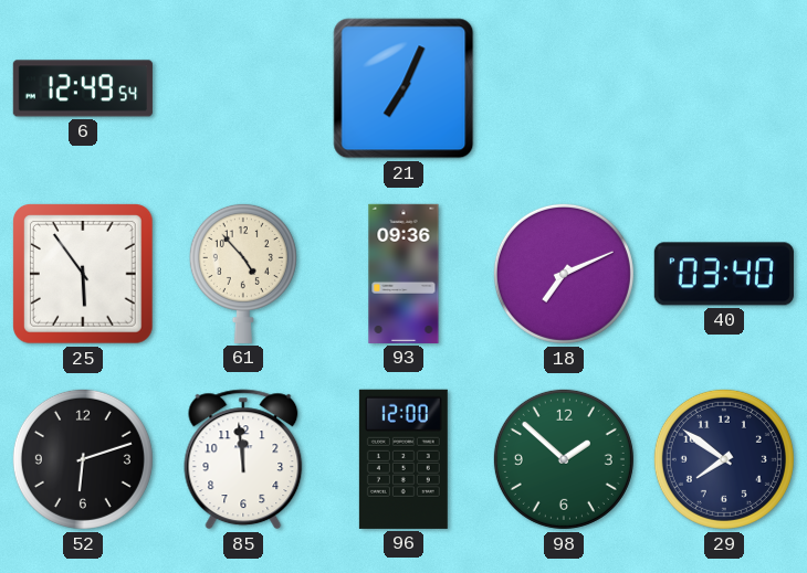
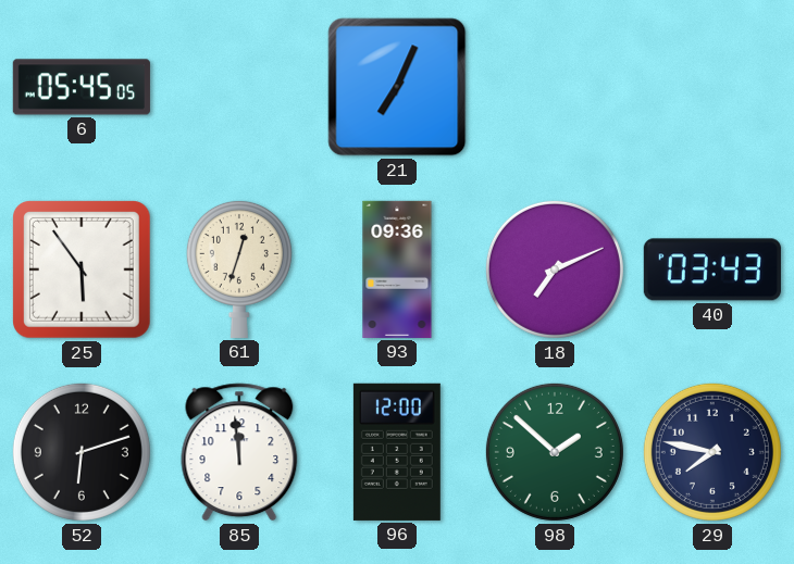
6: 12:49 -> 05:45
61: 4:53 -> 12:33
40: 03:40 -> 03:43
29: 7:51 -> 7:47
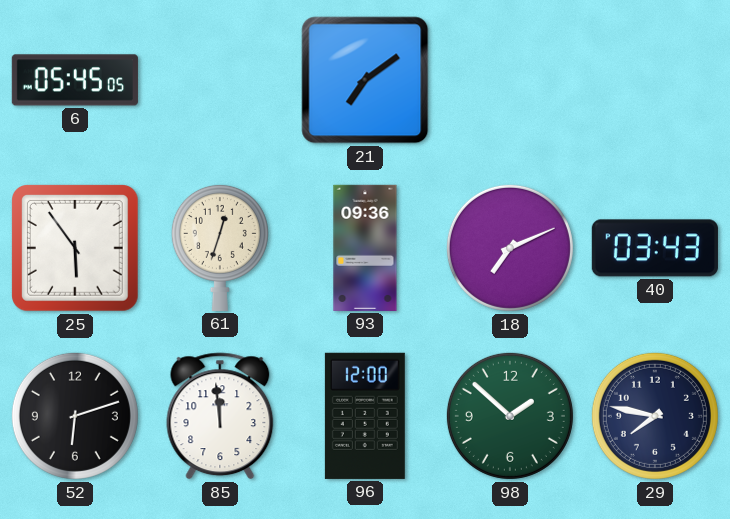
21: 7:04 -> 7:09
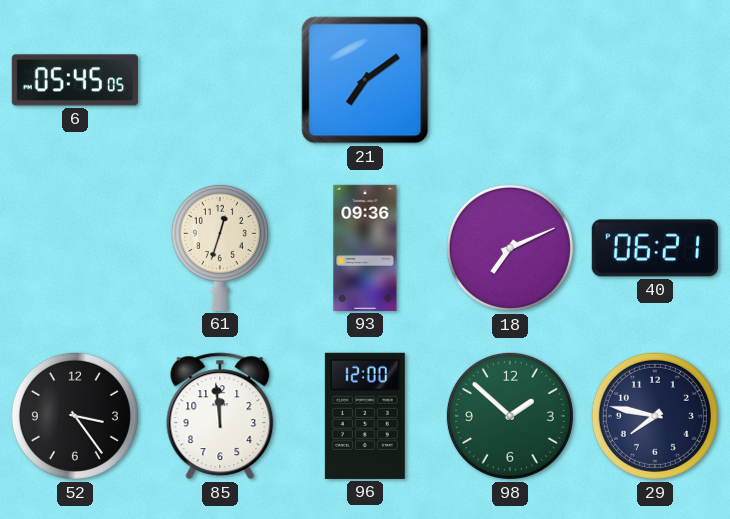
25: 5:54 -> none
40: 03:43 -> 06:21
52: 6:12 -> 3:24
